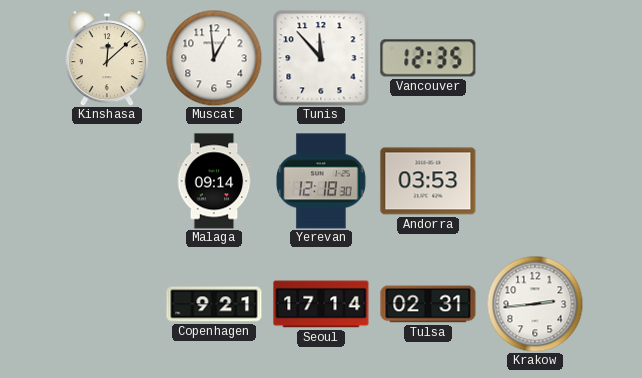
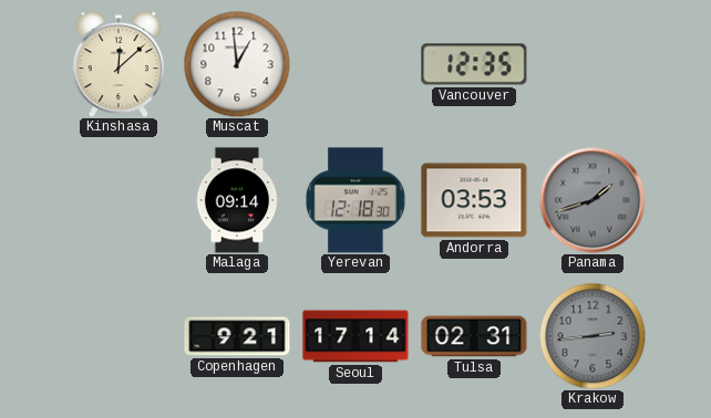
Tunis: 11:53 -> none
Panama: none -> 1:42
Krakow dial: white -> grey
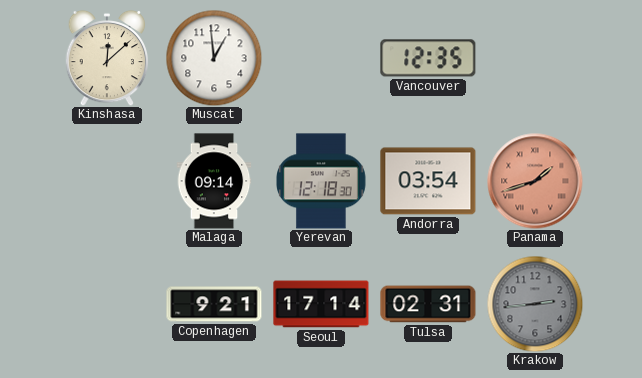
Andorra: 03:53 -> 03:54
Panama dial: grey -> salmon
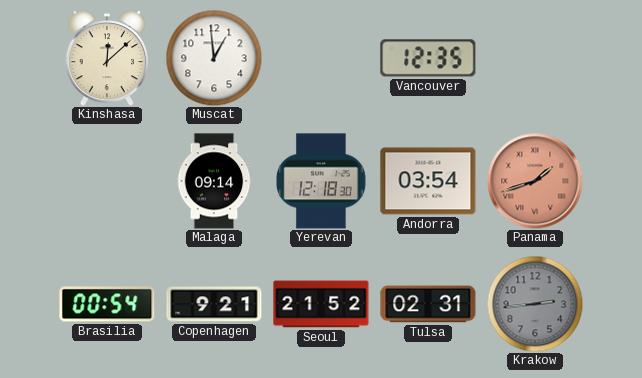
Brasilia: none -> 00:54
Seoul: 17:14 -> 21:52
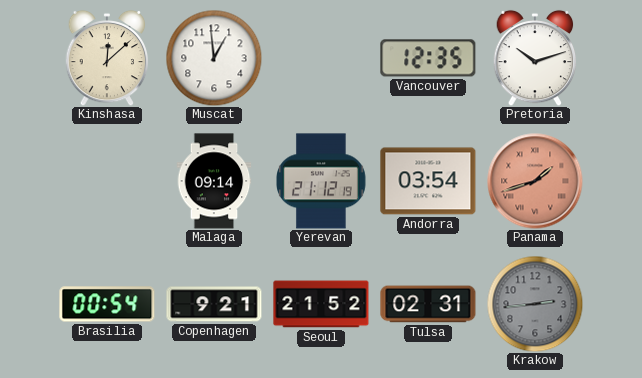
Pretoria: none -> 10:12
Yerevan: 12:18 -> 21:12
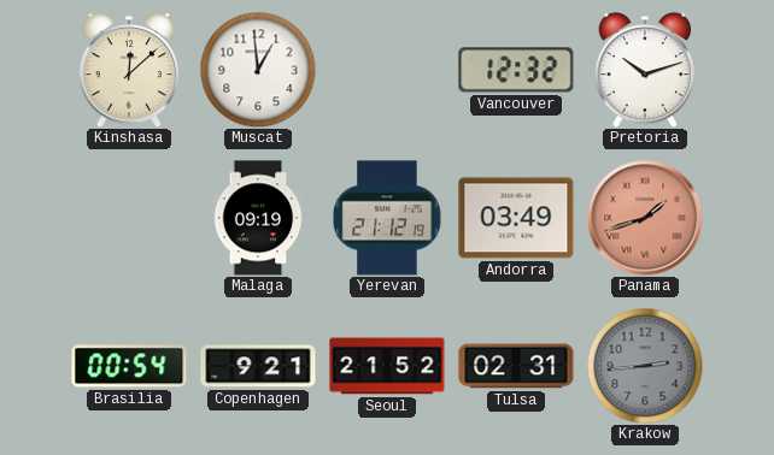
Vancouver: 12:35 -> 12:32
Malaga: 09:14 -> 09:19
Andorra: 03:54 -> 03:49
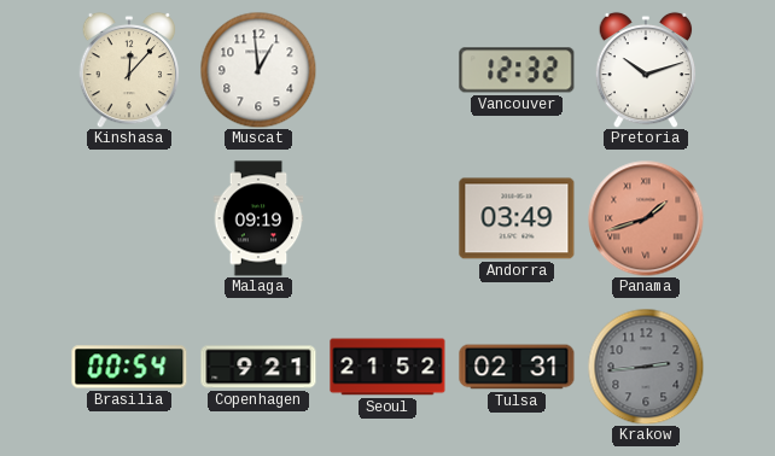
Kinshasa: 12:08 -> 12:07
Yerevan: 21:12 -> none
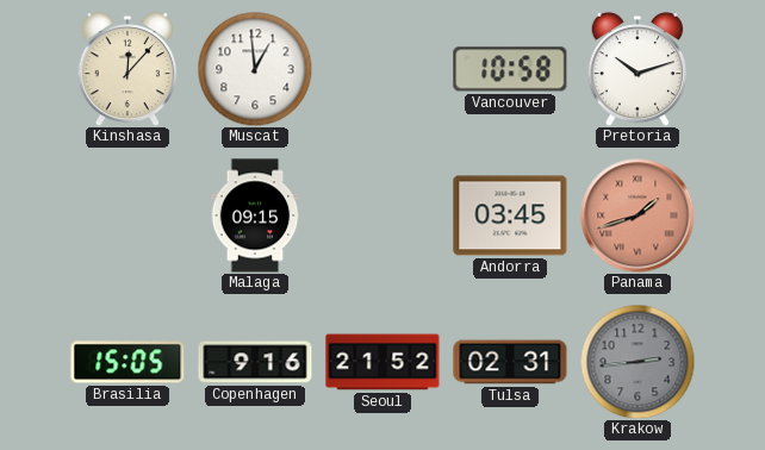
Vancouver: 12:32 -> 10:58
Malaga: 09:19 -> 09:15
Andorra: 03:49 -> 03:45
Brasilia: 00:54 -> 15:05
Copenhagen: 9:21 -> 9:16
